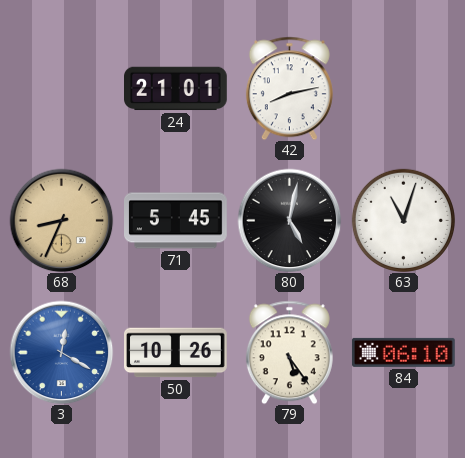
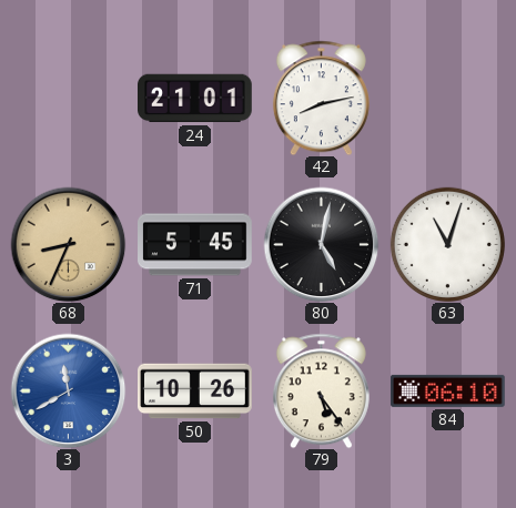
3: 12:20 -> 11:40
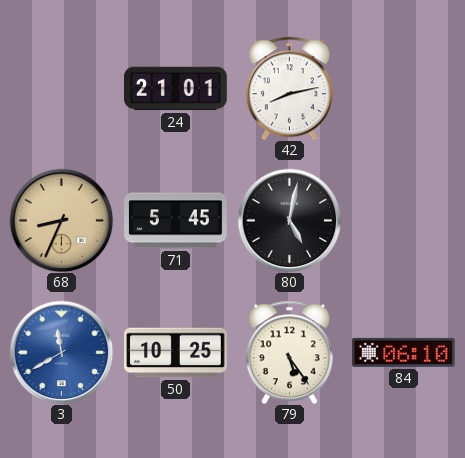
63: 11:03 -> none
50: 10:26 -> 10:25
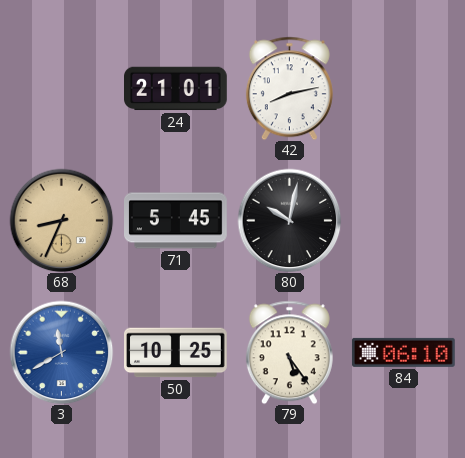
80: 5:02 -> 10:02
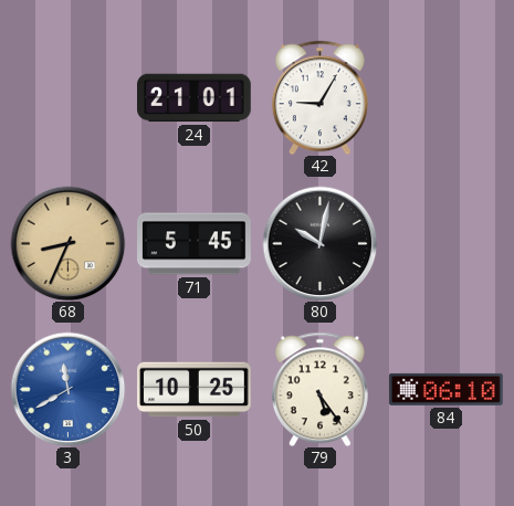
42: 8:13 -> 9:05
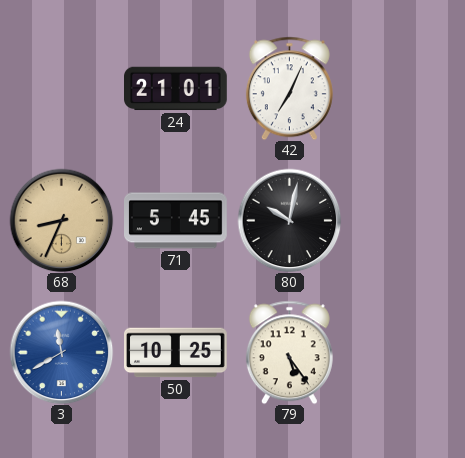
42: 9:05 -> 7:04
84: 06:10 -> none
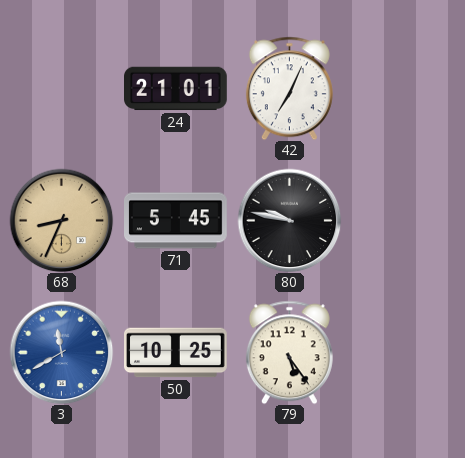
80: 10:02 -> 9:47
